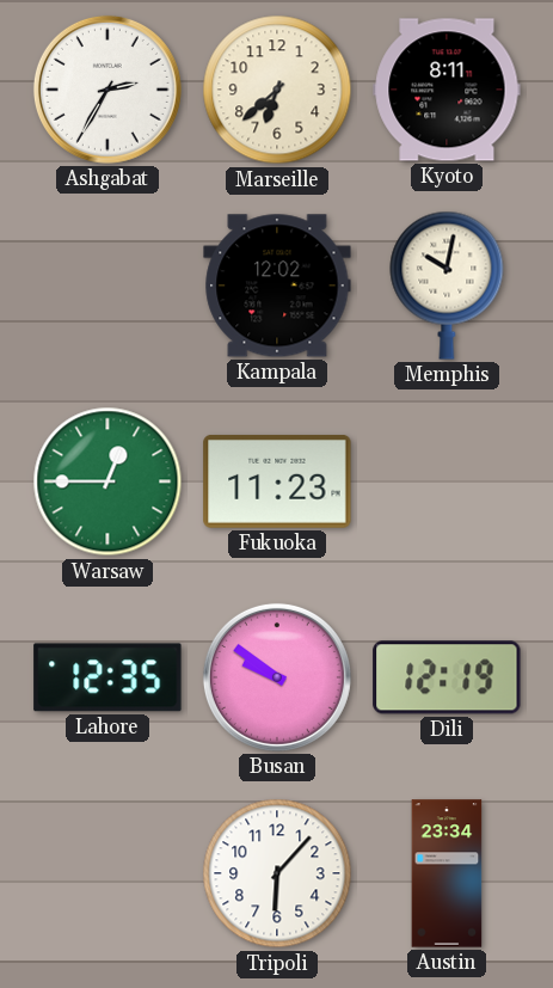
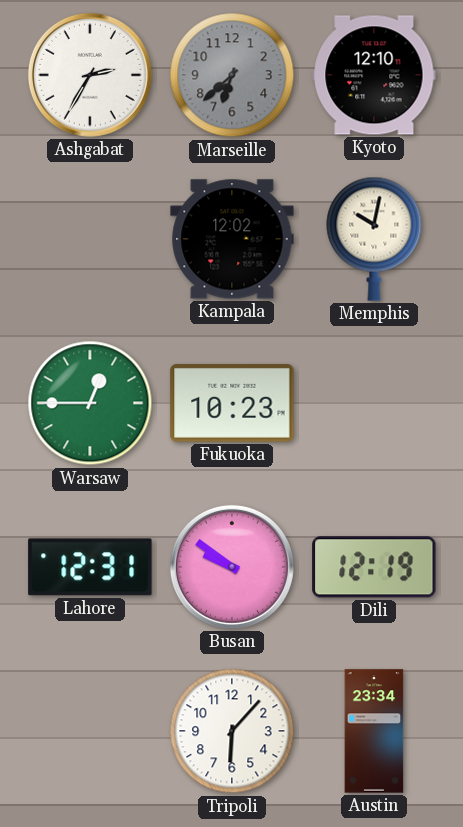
Marseille dial: cream -> grey
Kyoto: 8:11 -> 12:10
Fukuoka: 11:23 -> 10:23
Lahore: 12:35 -> 12:31
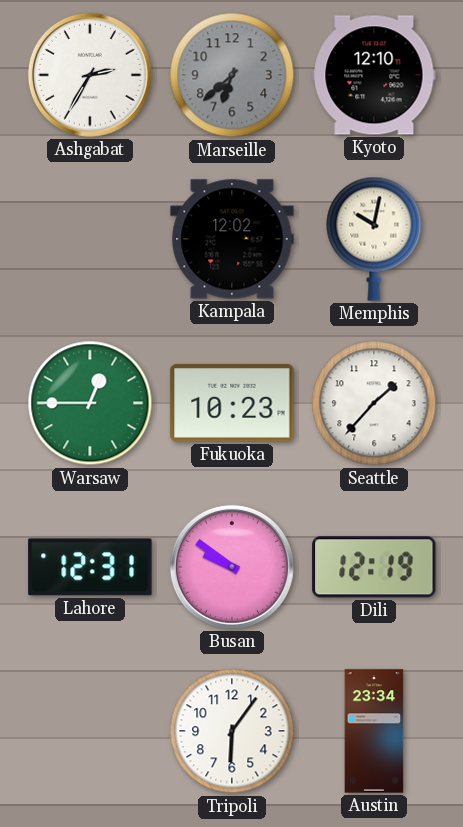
Seattle: none -> 1:37
Tripoli: 6:07 -> 6:06
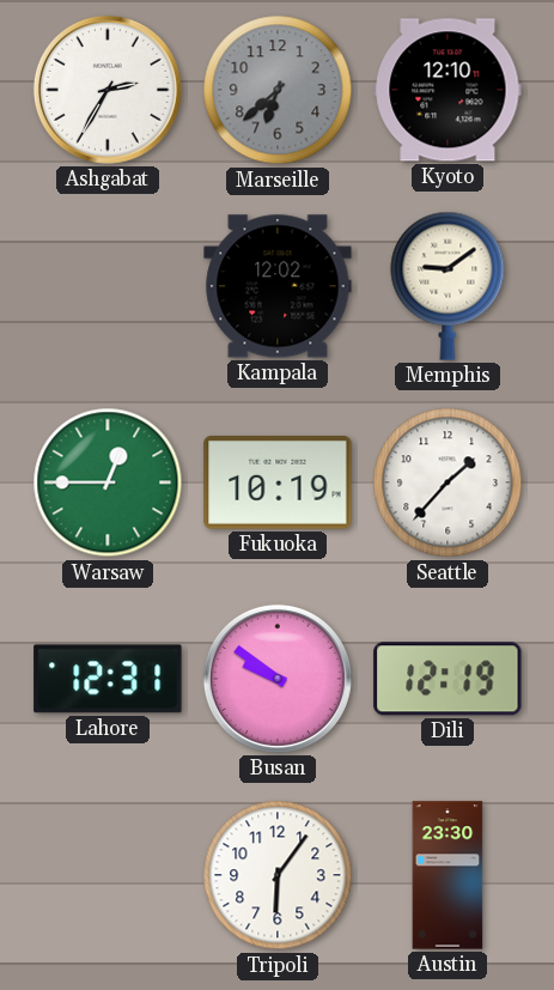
Memphis: 10:02 -> 9:09
Fukuoka: 10:23 -> 10:19
Austin: 23:34 -> 23:30
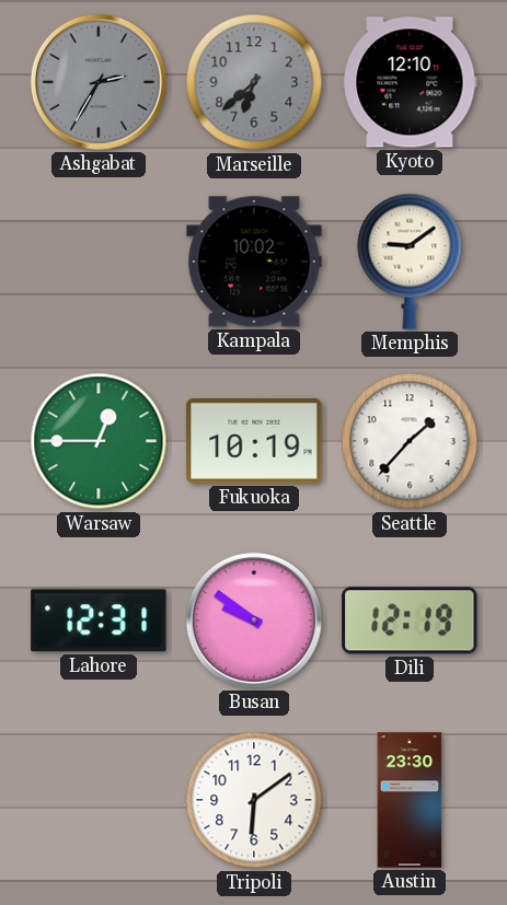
Ashgabat dial: white -> grey
Kampala: 12:02 -> 10:02
Tripoli: 6:06 -> 6:09
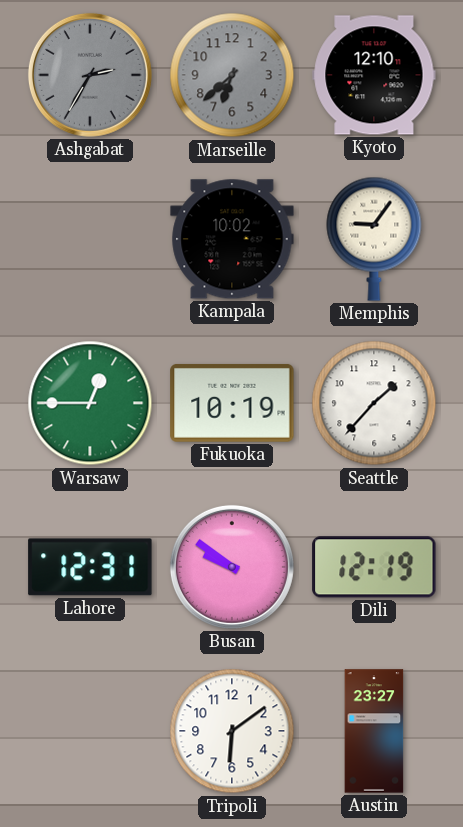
Memphis: 9:09 -> 9:06
Austin: 23:30 -> 23:27
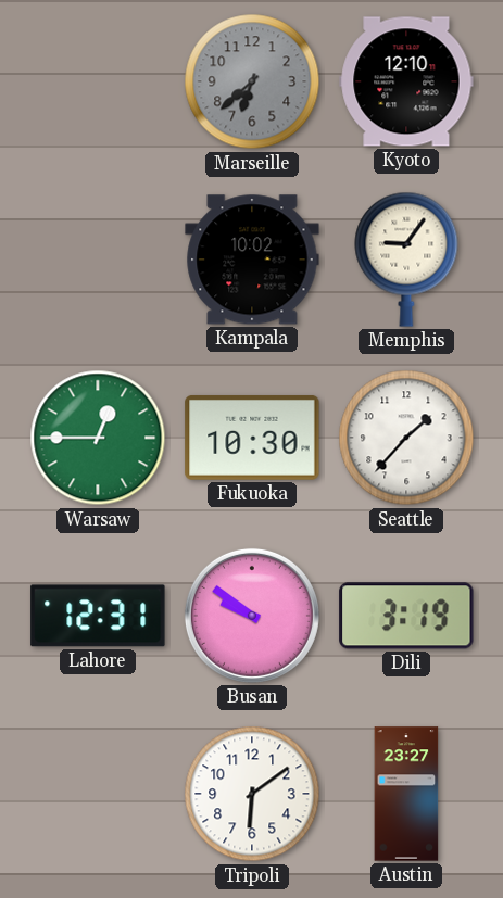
Ashgabat: 2:35 -> none
Fukuoka: 10:19 -> 10:30
Dili: 12:19 -> 3:19
